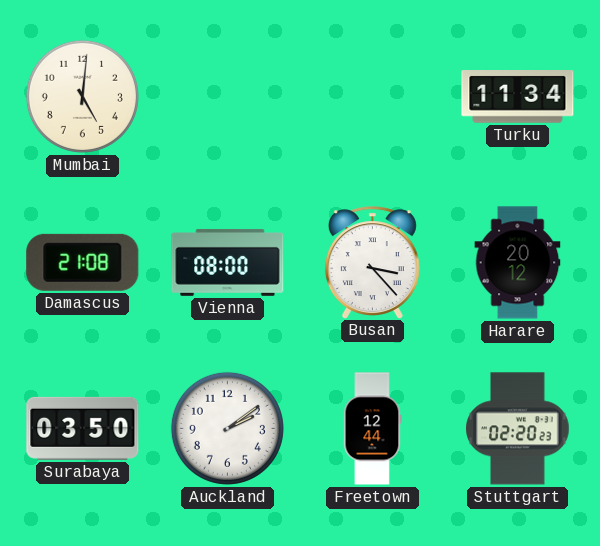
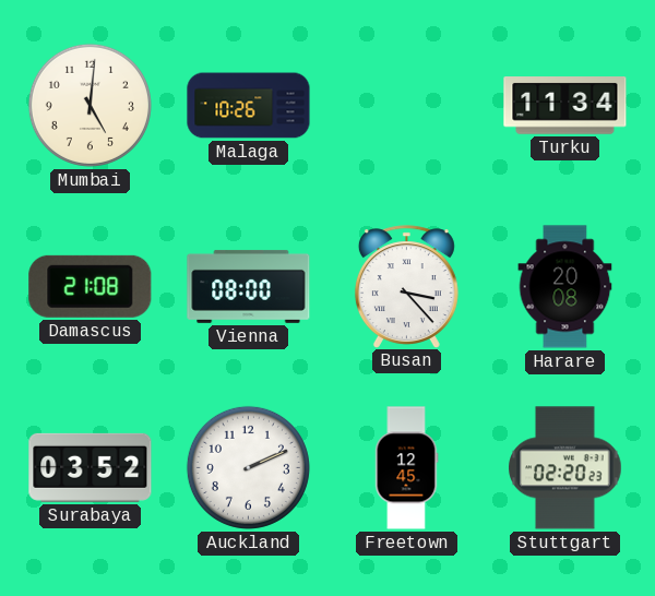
Malaga: none -> 10:26
Harare: 20:12 -> 20:08
Surabaya: 03:50 -> 03:52
Auckland: 2:09 -> 2:11
Freetown: 12:44 -> 12:45
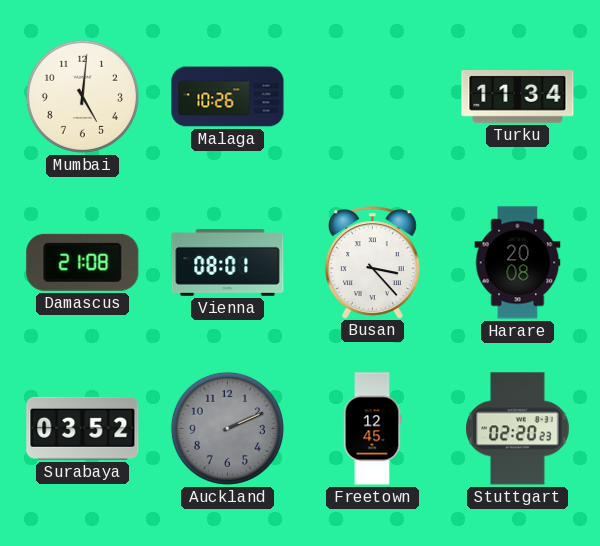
Vienna: 08:00 -> 08:01
Auckland dial: white -> grey
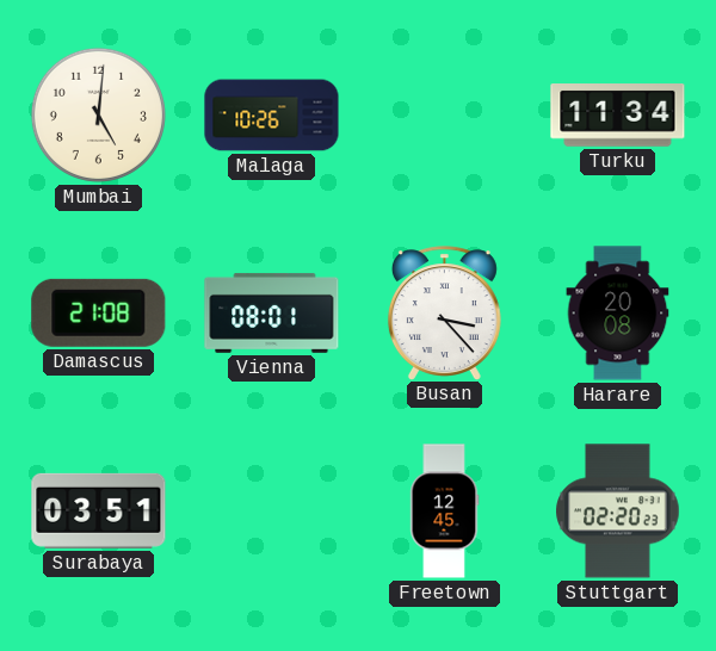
Surabaya: 03:52 -> 03:51
Auckland: 2:11 -> none
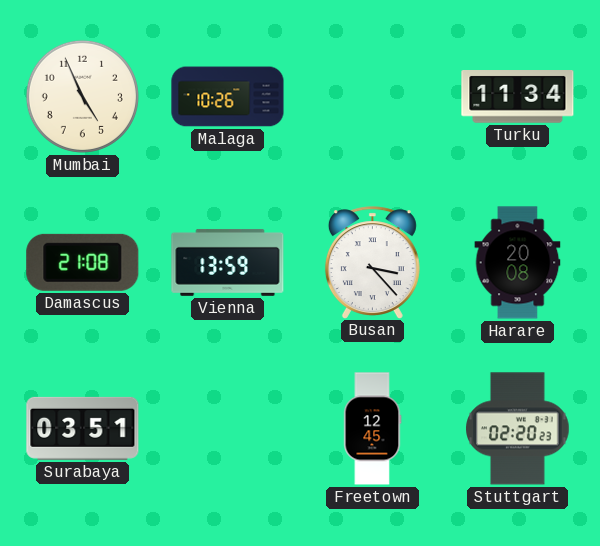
Mumbai: 5:01 -> 4:56
Vienna: 08:01 -> 13:59
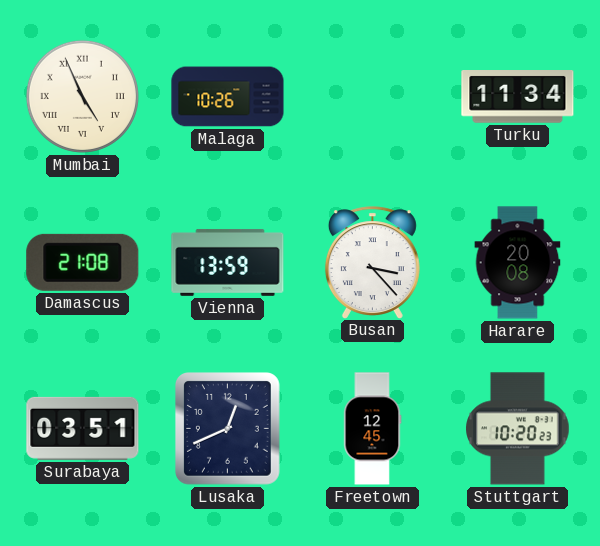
Mumbai numerals: Arabic -> Roman
Lusaka: none -> 12:41
Stuttgart: 02:20 -> 10:20
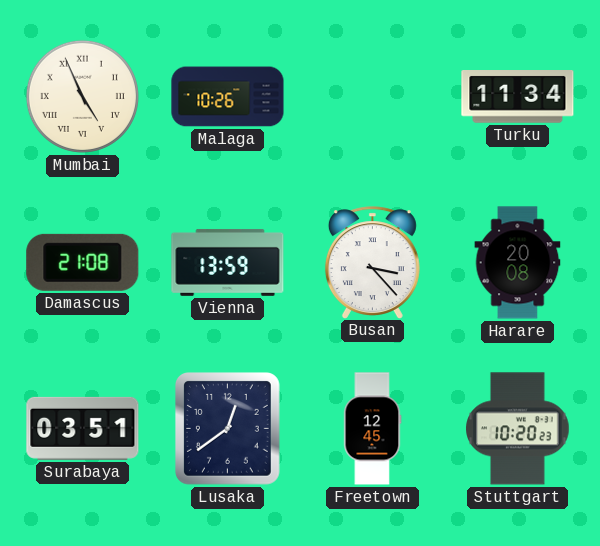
Lusaka: 12:41 -> 12:39
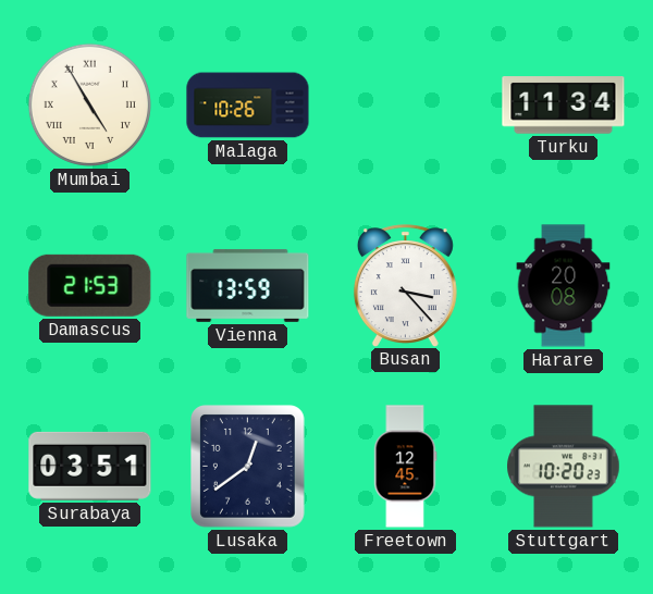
Mumbai: 4:56 -> 4:55
Damascus: 21:08 -> 21:53
